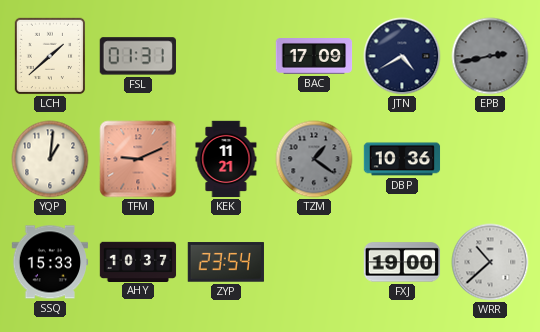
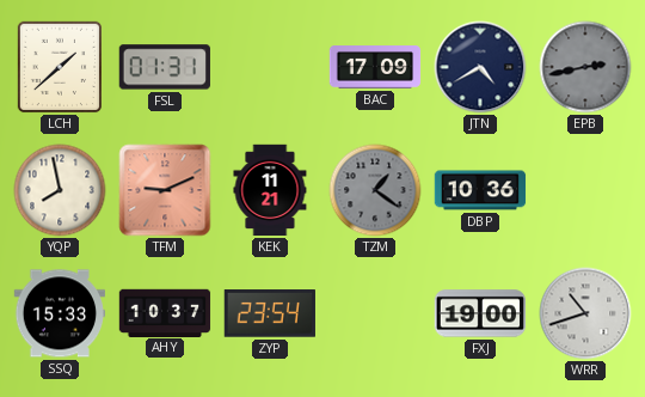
YQP: 1:01 -> 7:58
WRR: 10:38 -> 10:42
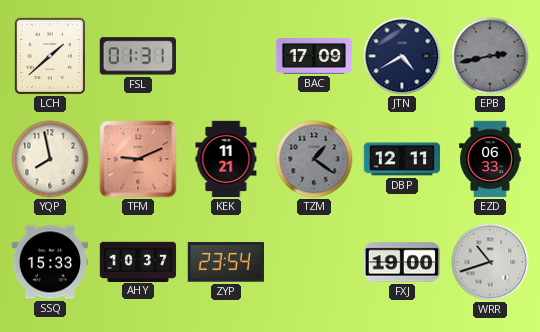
DBP: 10:36 -> 12:11
EZD: none -> 06:33
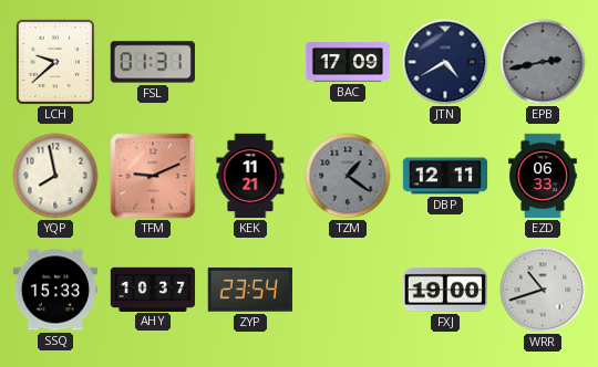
LCH: 1:38 -> 9:38
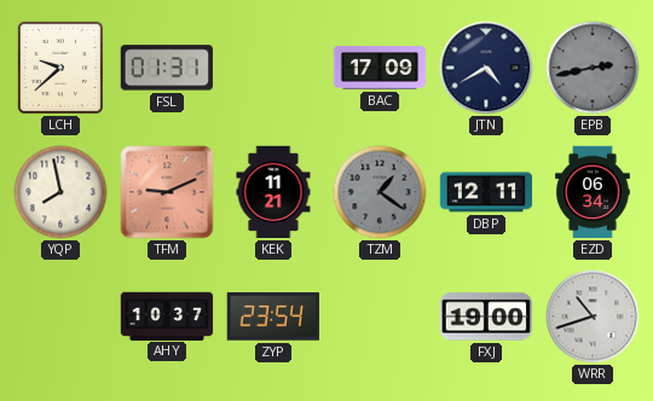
EZD: 06:33 -> 06:34
SSQ: 15:33 -> none
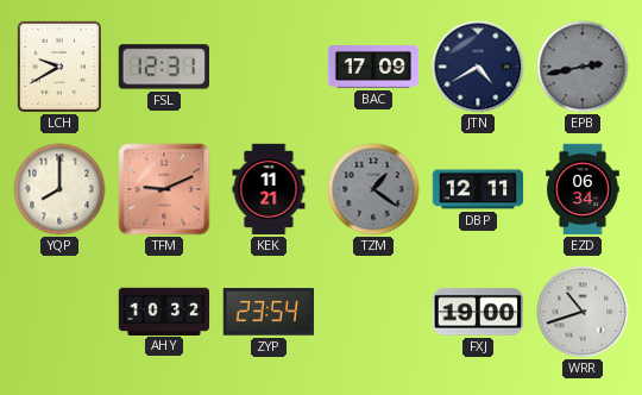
LCH: 9:38 -> 9:40
FSL: 01:31 -> 12:31
YQP: 7:58 -> 8:00
AHY: 10:37 -> 10:32
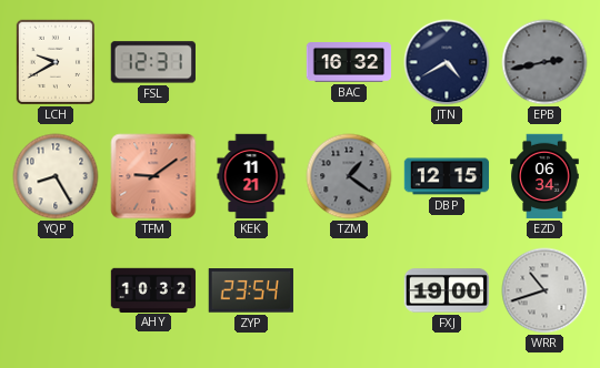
BAC: 17:09 -> 16:32
YQP: 8:00 -> 8:25
TFM: 9:11 -> 9:09
DBP: 12:11 -> 12:15
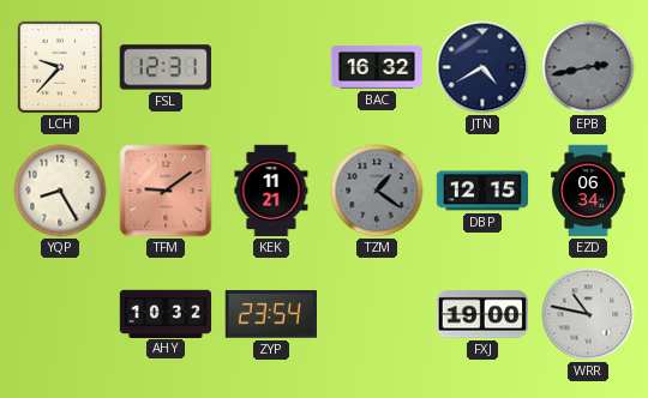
LCH: 9:40 -> 9:37
WRR: 10:42 -> 10:47
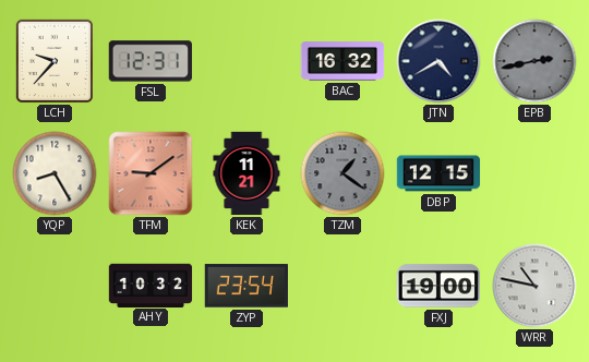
EZD: 06:34 -> none
